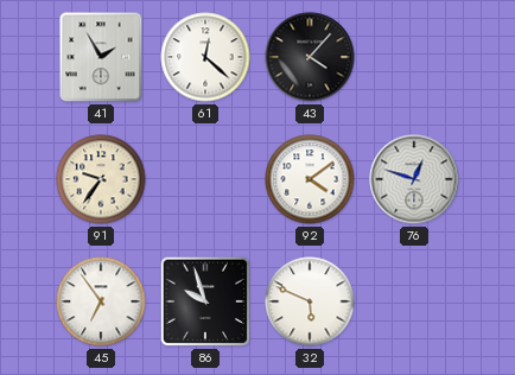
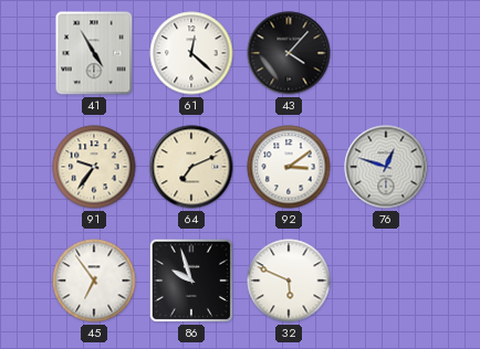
41: 1:55 -> 4:55
64: none -> 7:11
92: 4:09 -> 3:09
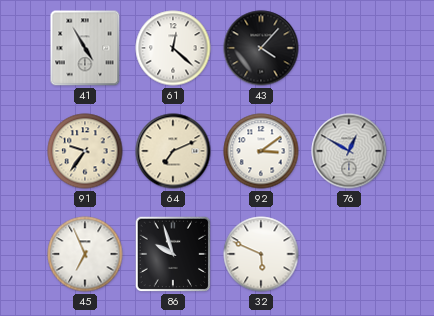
76: 12:48 -> 12:50
45: 6:54 -> 6:56
